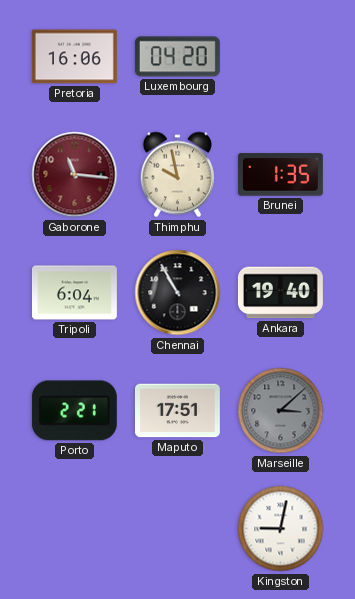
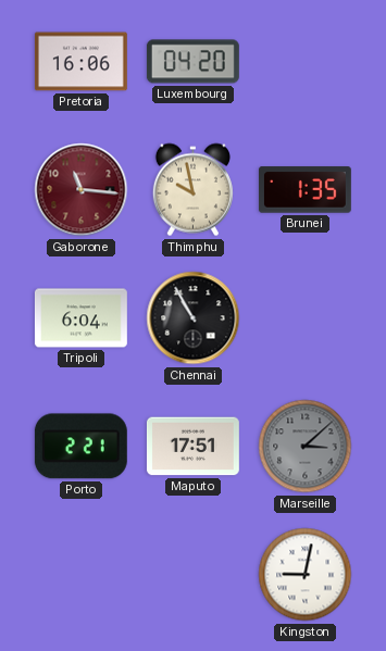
Ankara: 19:40 -> none
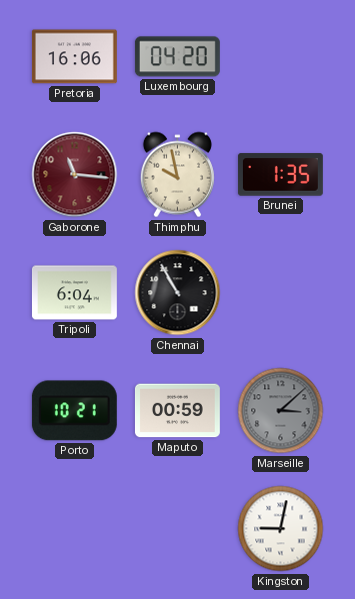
Porto: 2:21 -> 10:21
Maputo: 17:51 -> 00:59
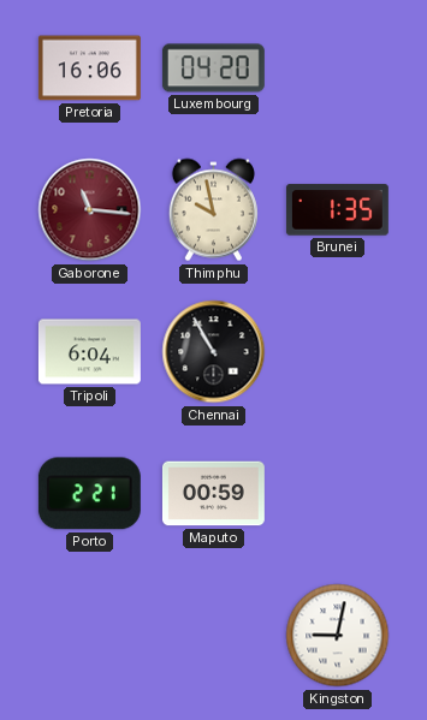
Porto: 10:21 -> 2:21
Marseille: 3:08 -> none
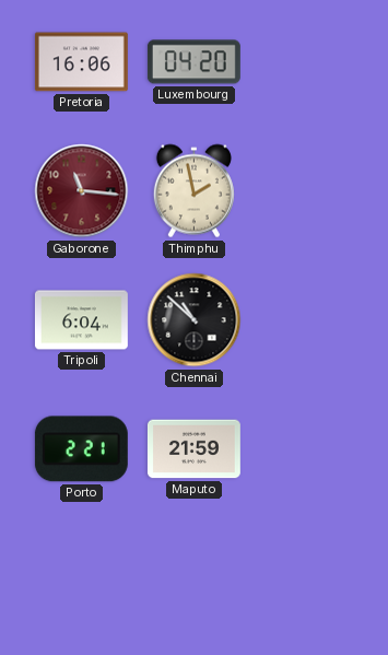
Thimphu: 9:58 -> 1:58
Brunei: 1:35 -> none
Chennai: 10:55 -> 10:52
Maputo: 00:59 -> 21:59
Kingston: 9:02 -> none
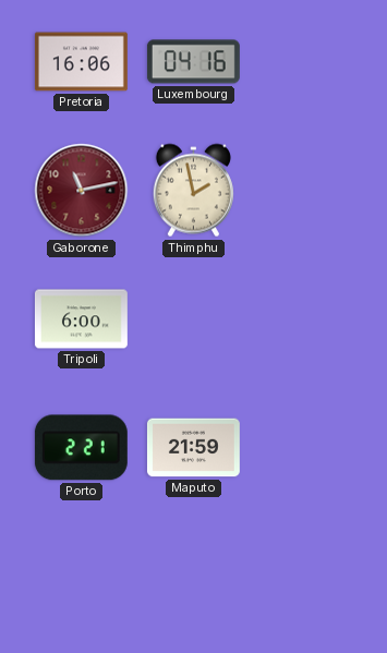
Luxembourg: 04:20 -> 04:16
Gaborone: 11:16 -> 11:13
Tripoli: 6:04 -> 6:00
Chennai: 10:52 -> none
